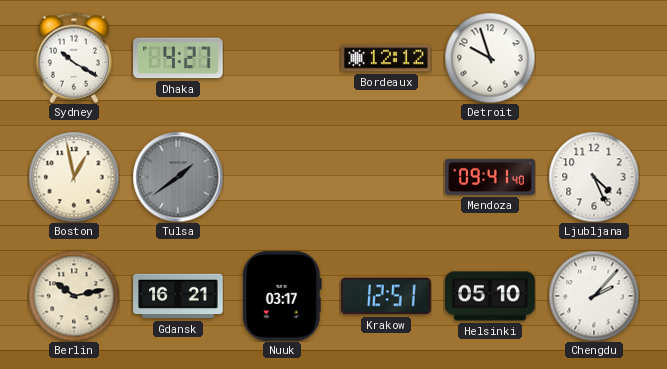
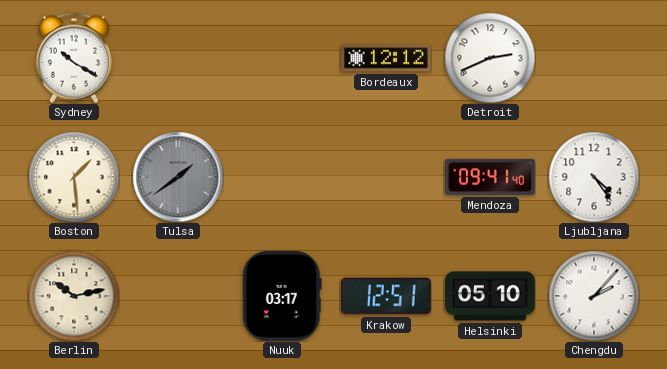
Dhaka: 4:27 -> none
Detroit: 9:57 -> 2:41
Boston: 12:58 -> 1:29
Ljubljana: 4:26 -> 4:24
Gdansk: 16:21 -> none
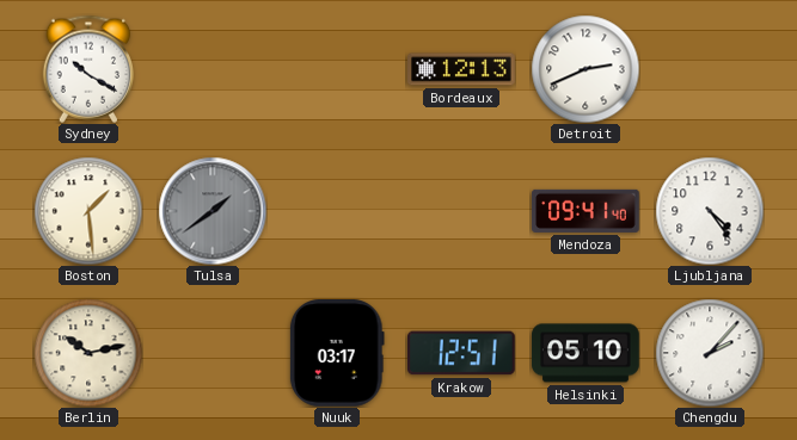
Bordeaux: 12:12 -> 12:13
